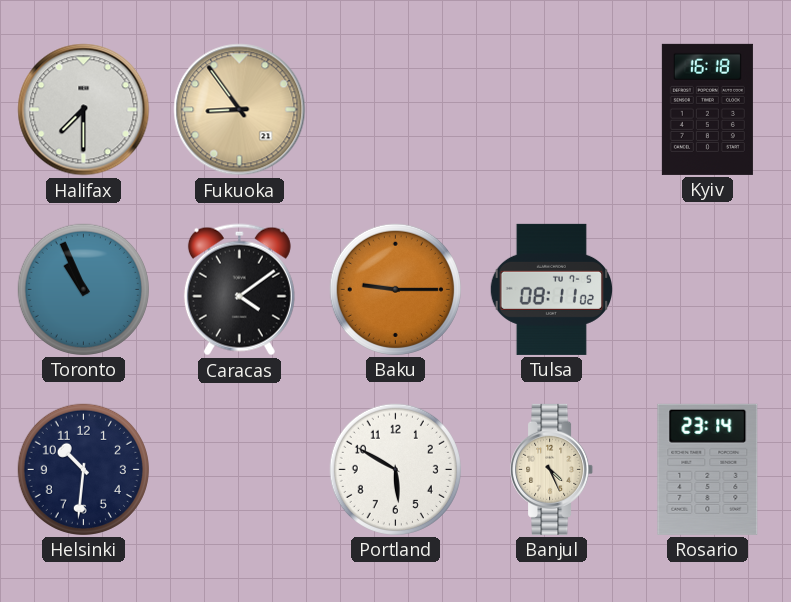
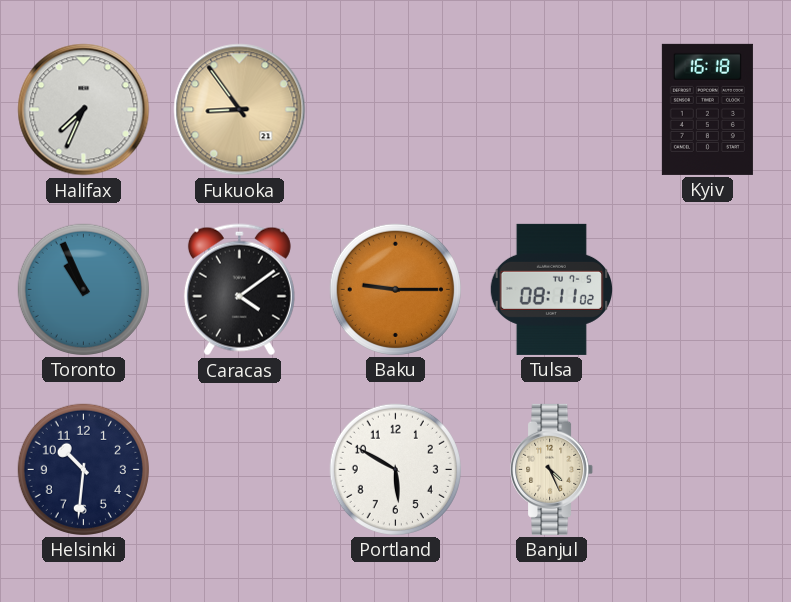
Halifax: 7:30 -> 7:34
Rosario: 23:14 -> none
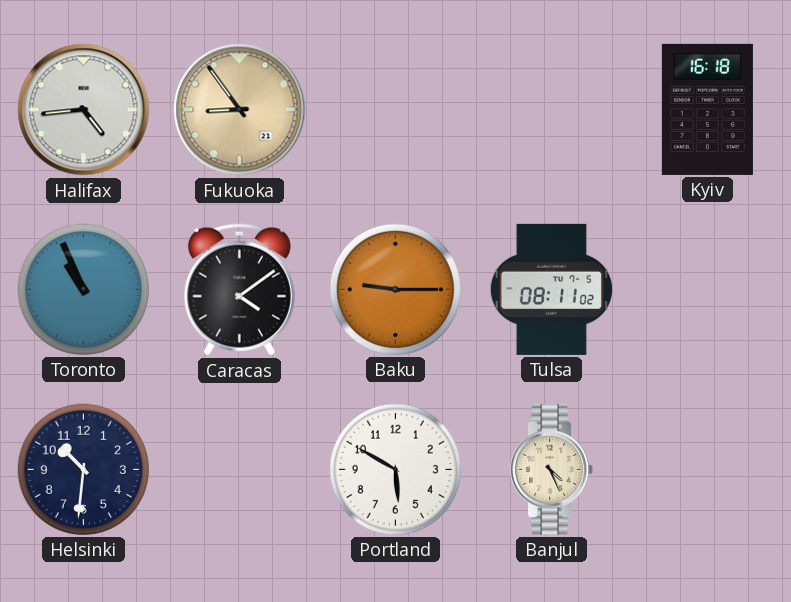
Halifax: 7:34 -> 4:44
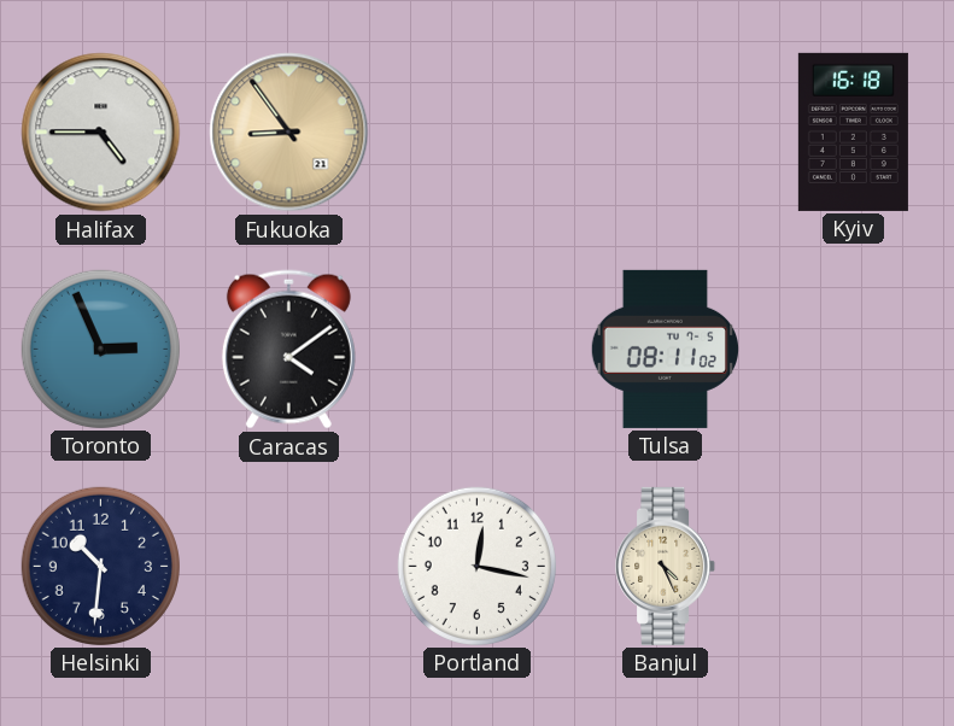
Halifax: 4:44 -> 4:45
Toronto: 10:56 -> 2:56
Baku: 9:15 -> none
Portland: 5:50 -> 12:17
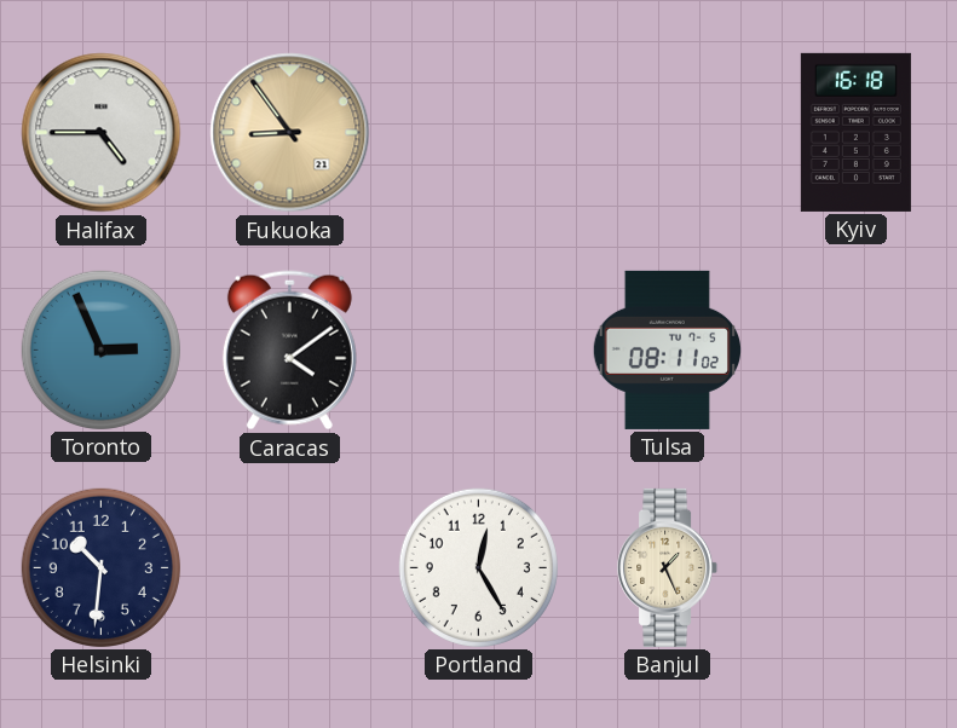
Portland: 12:17 -> 12:25
Banjul: 4:26 -> 1:26
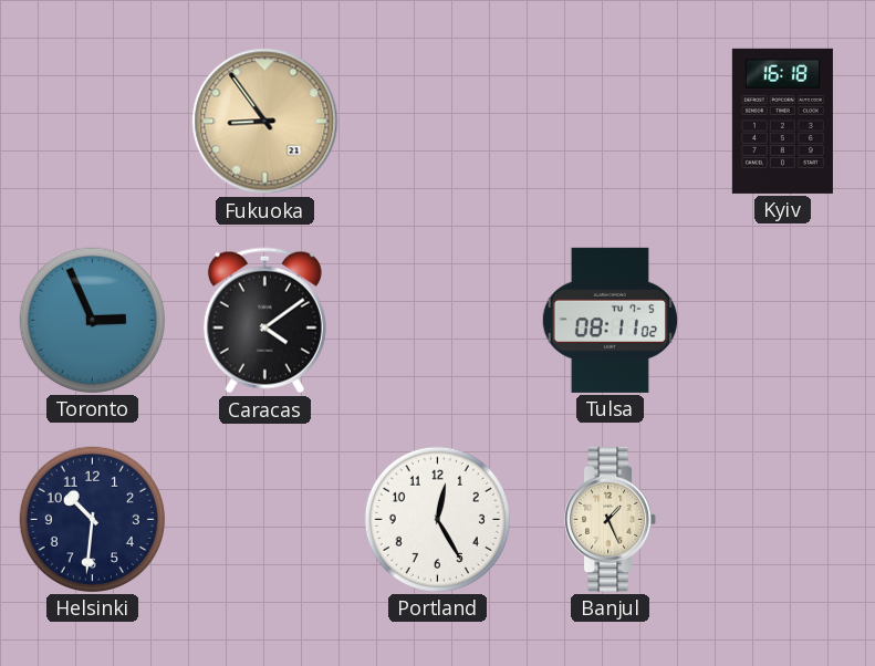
Halifax: 4:45 -> none
